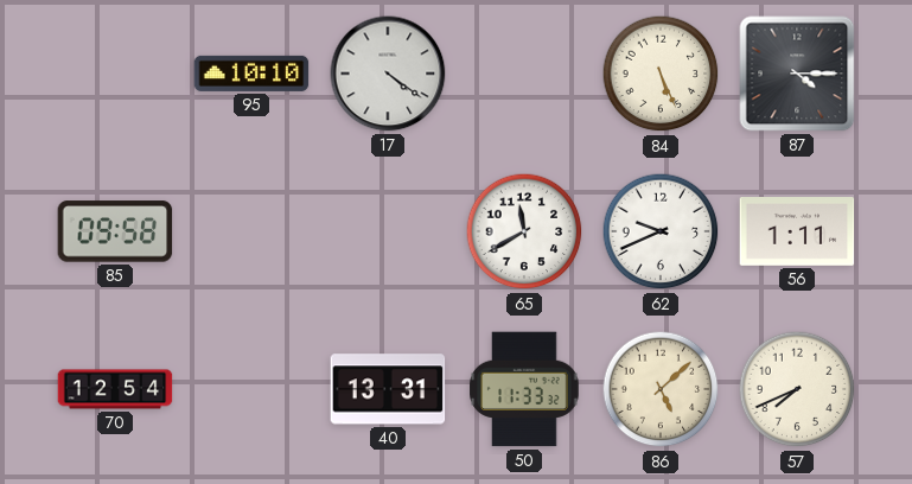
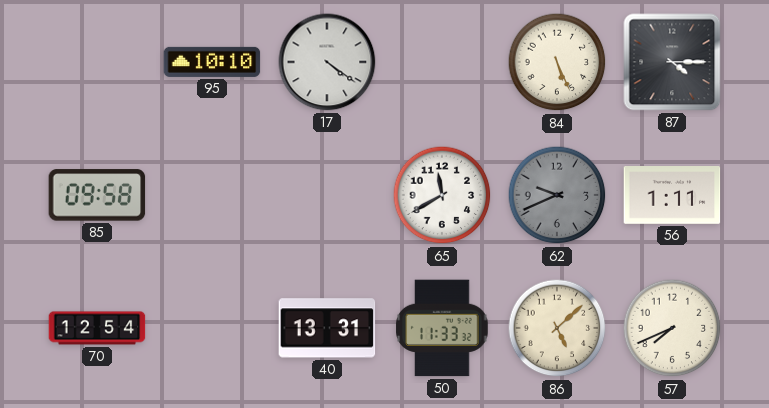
62 dial: white -> grey
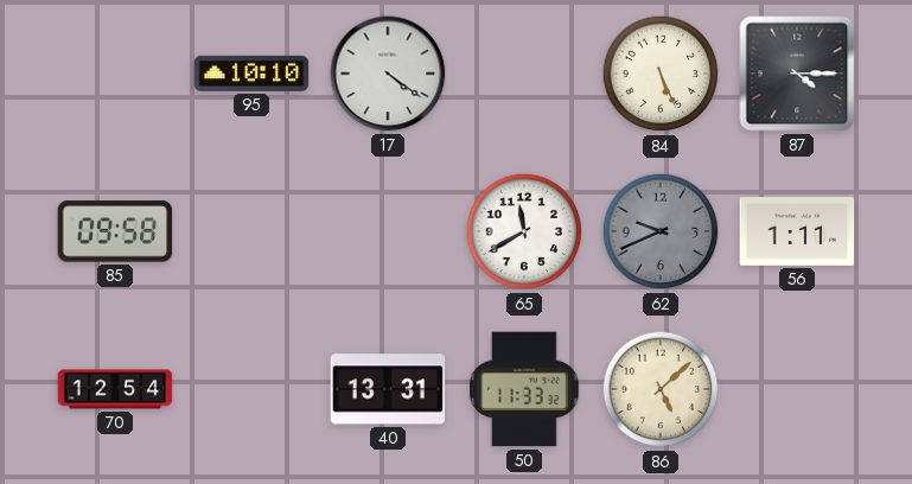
57: 7:41 -> none
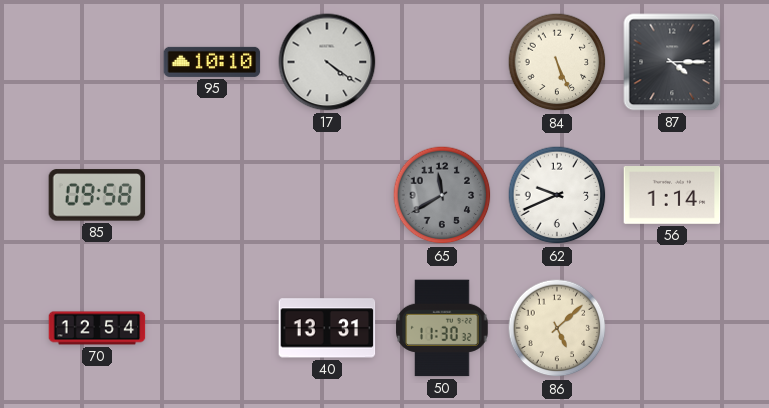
65 dial: white -> grey
62 dial: grey -> white
56: 1:11 -> 1:14
50: 11:33 -> 11:30
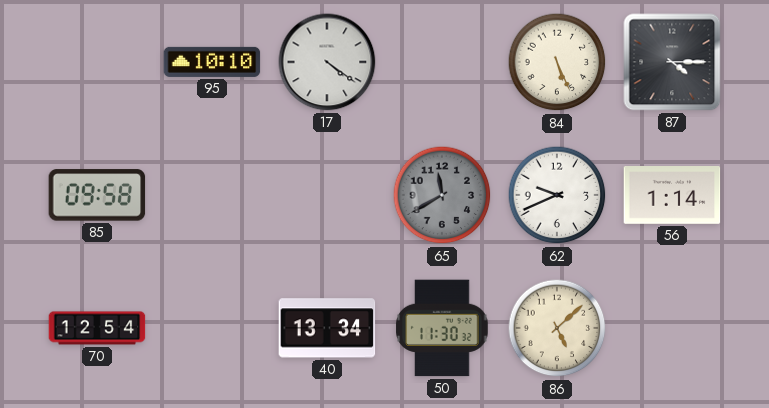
40: 13:31 -> 13:34
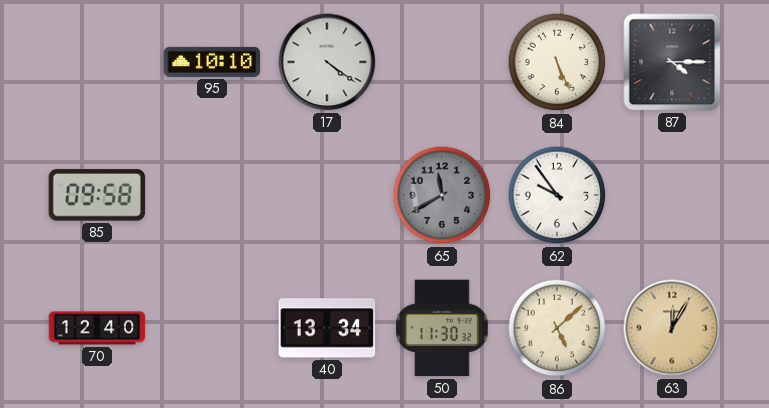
62: 9:41 -> 9:54
56: 1:14 -> none
70: 12:54 -> 12:40
63: none -> 12:05
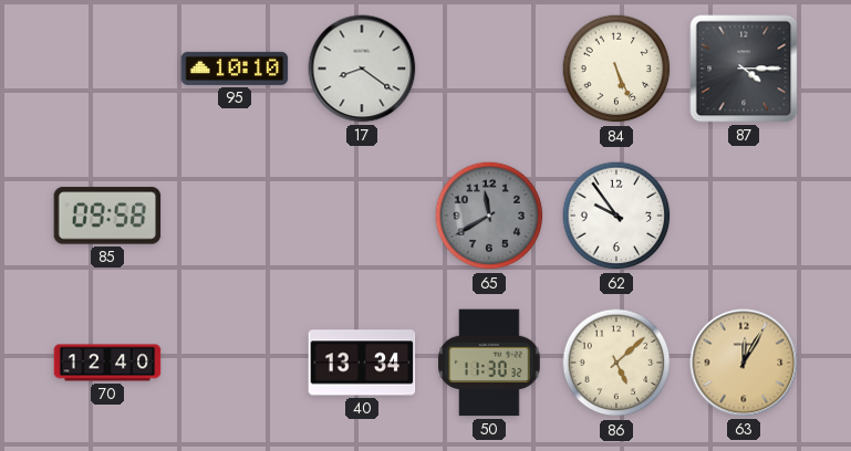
17: 4:21 -> 8:21
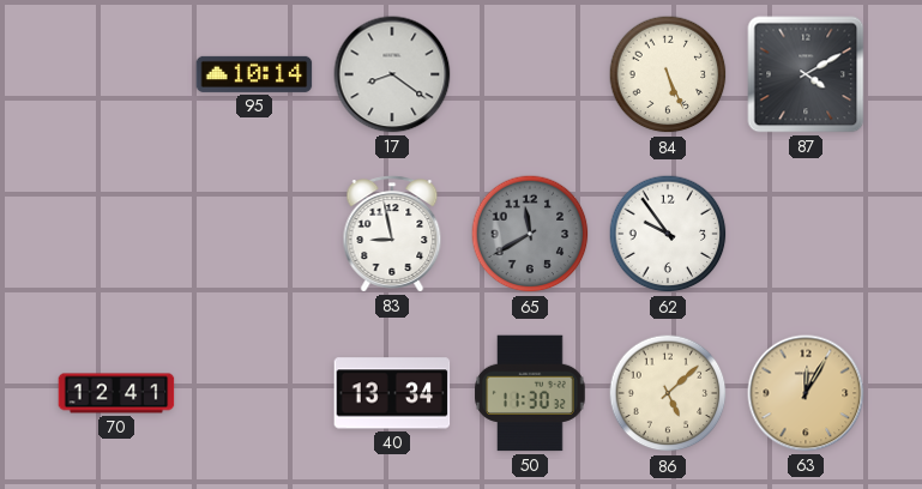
95: 10:10 -> 10:14
87: 4:15 -> 4:10
85: 09:58 -> none
83: none -> 8:58
70: 12:40 -> 12:41
